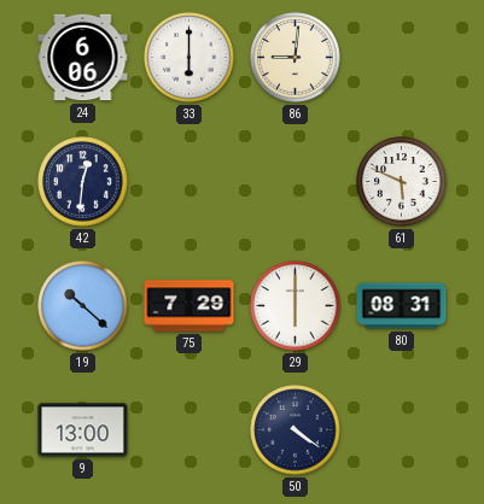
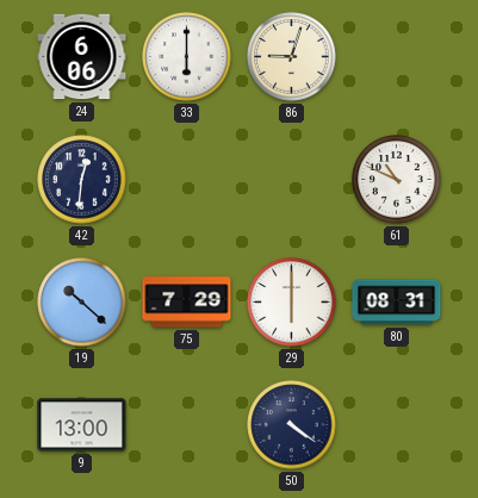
86: 9:01 -> 9:03
61: 5:49 -> 10:49
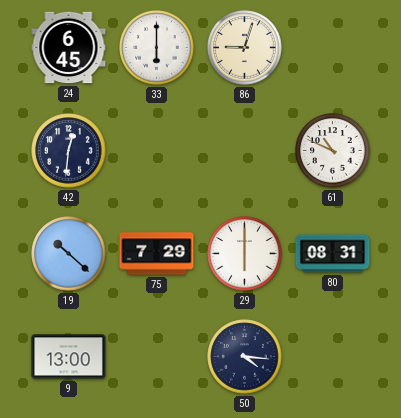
24: 6:06 -> 6:45
50: 4:21 -> 4:16
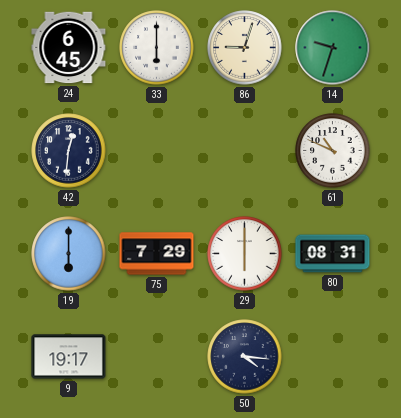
14: none -> 9:33
19: 10:22 -> 6:00
9: 13:00 -> 19:17
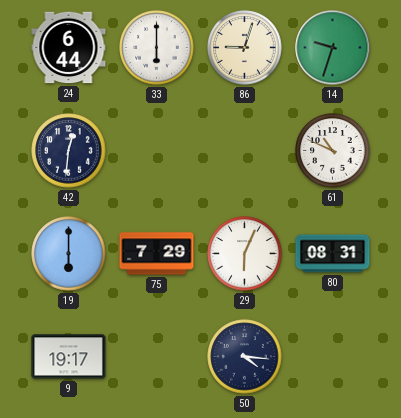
24: 6:45 -> 6:44
29: 6:00 -> 6:04
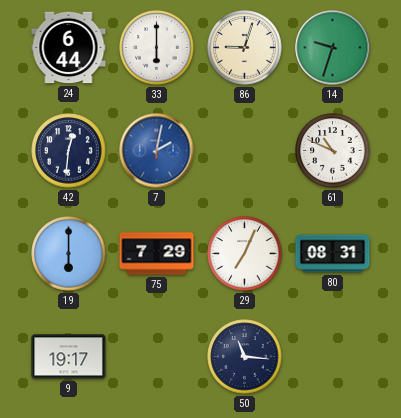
7: none -> 2:02
29: 6:04 -> 7:04
50: 4:16 -> 11:16
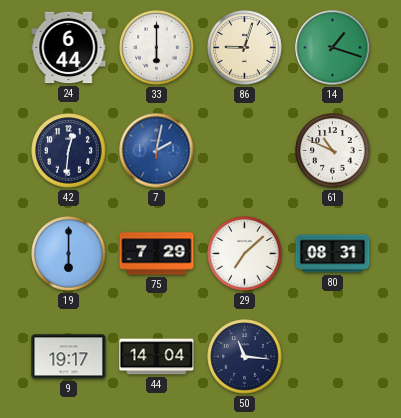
14: 9:33 -> 1:18
29: 7:04 -> 7:08
44: none -> 14:04
